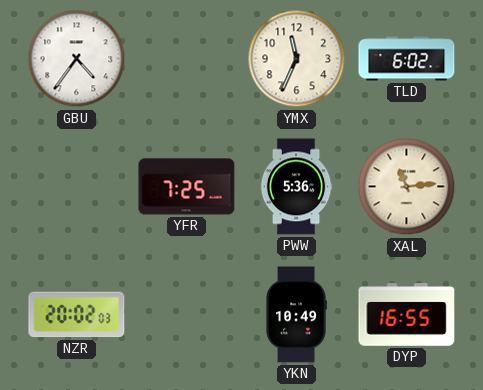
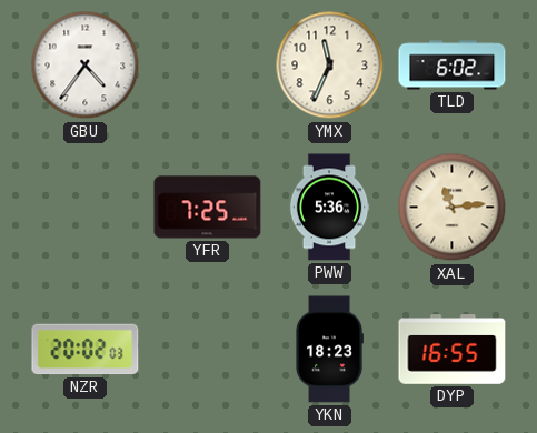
YKN: 10:49 -> 18:23
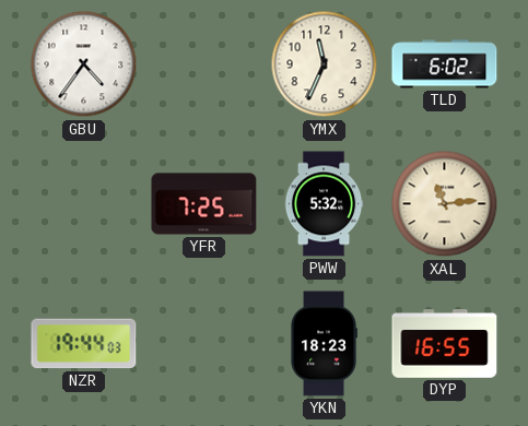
PWW: 5:36 -> 5:32
NZR: 20:02 -> 19:44
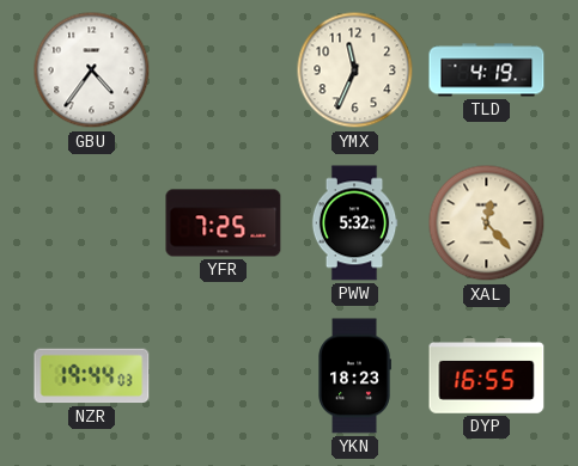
TLD: 6:02 -> 4:19
XAL: 11:14 -> 12:23
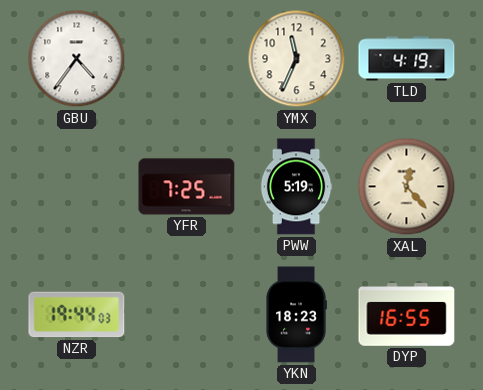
PWW: 5:32 -> 5:19
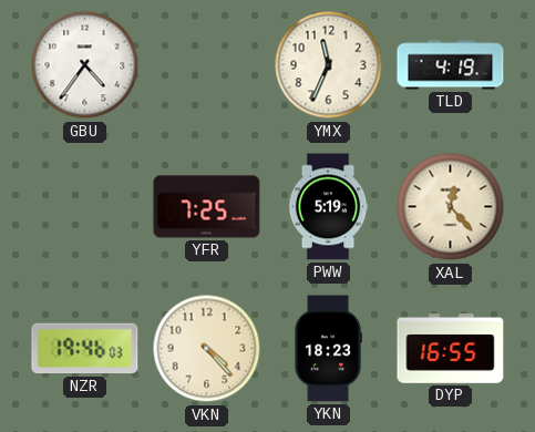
NZR: 19:44 -> 19:46
VKN: none -> 4:23
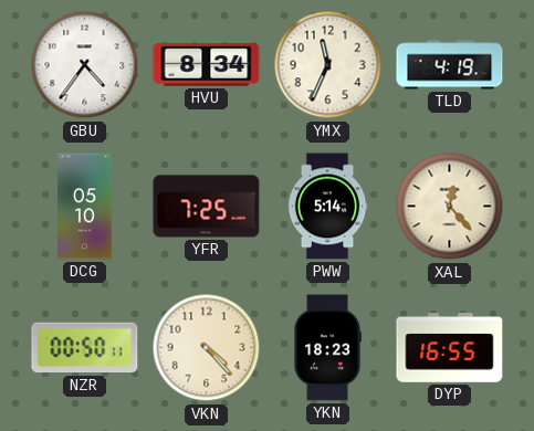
HVU: none -> 8:34
DCG: none -> 05:10
PWW: 5:19 -> 5:14
NZR: 19:46 -> 00:50
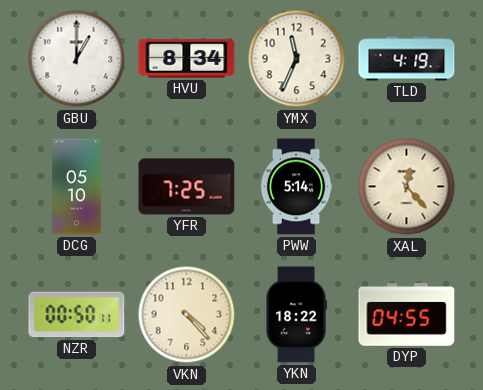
GBU: 4:36 -> 1:00
YKN: 18:23 -> 18:22
DYP: 16:55 -> 04:55
